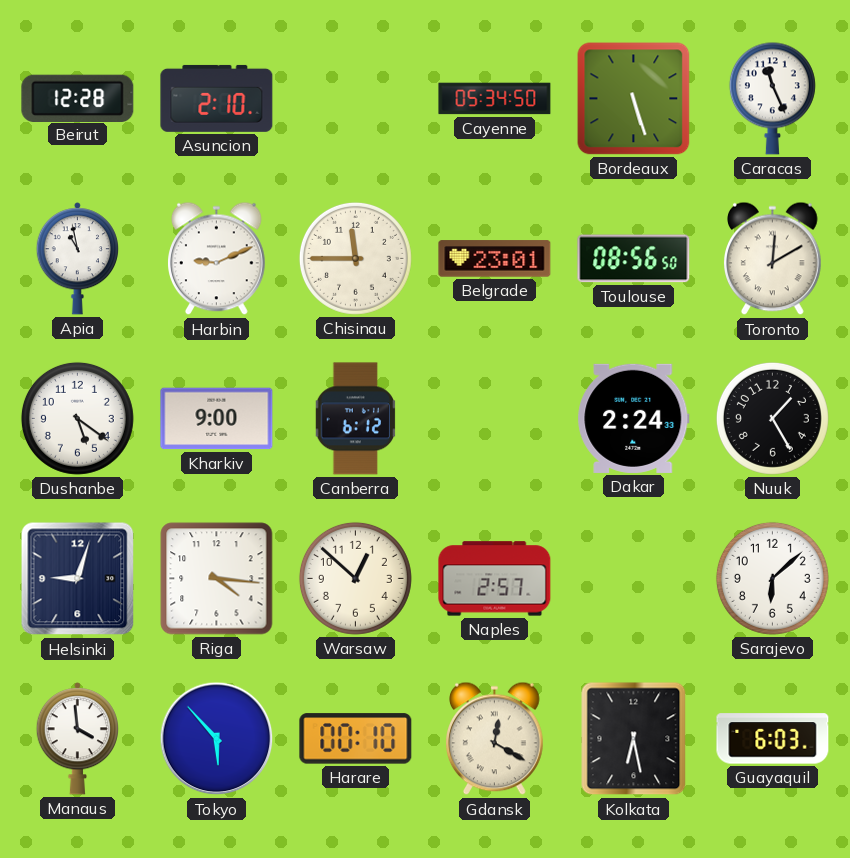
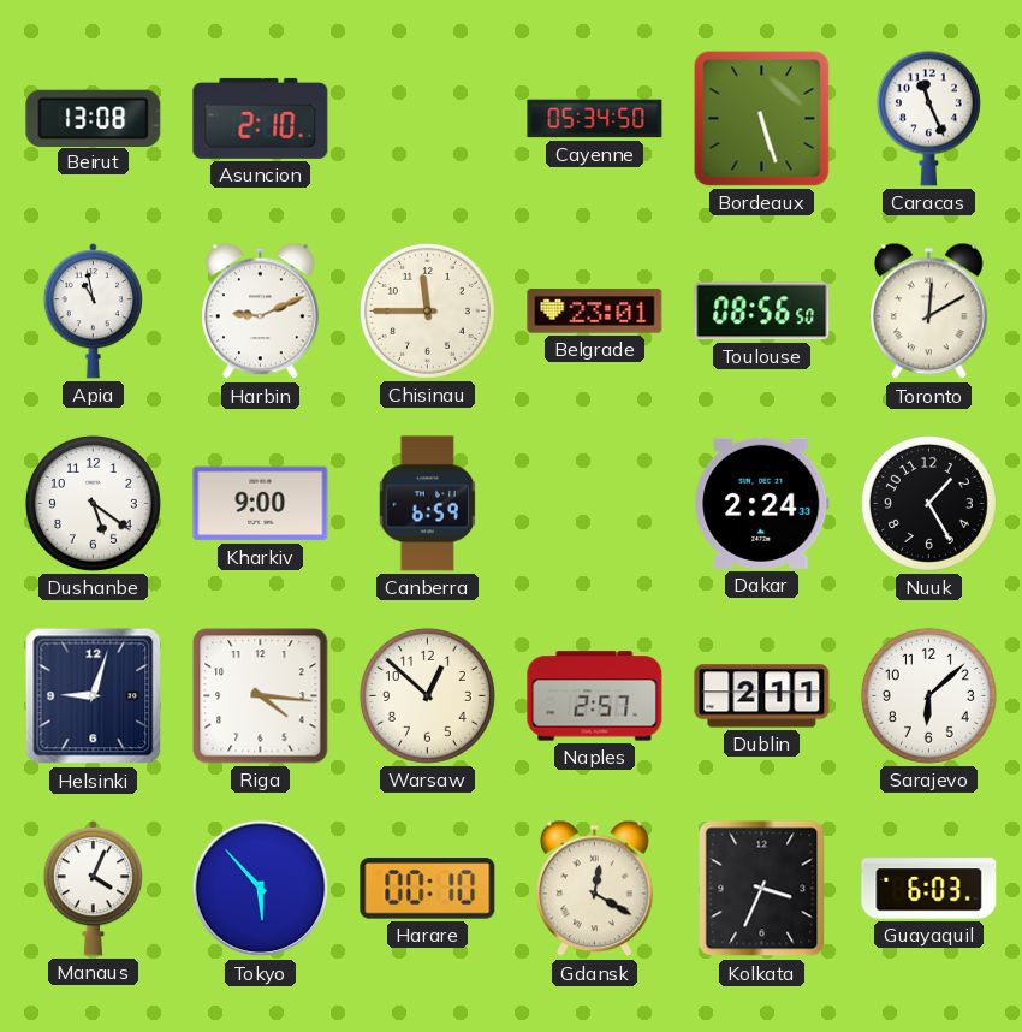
Beirut: 12:28 -> 13:08
Canberra: 6:12 -> 6:59
Dublin: none -> 2:11
Manaus: 3:59 -> 4:04
Kolkata: 6:28 -> 3:34
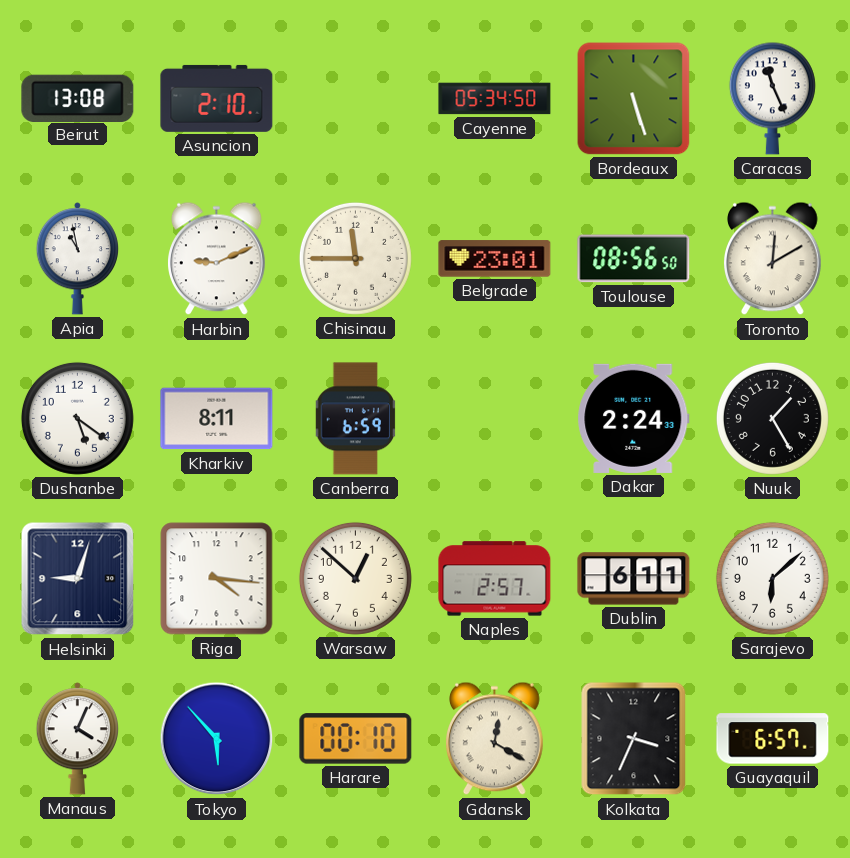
Kharkiv: 9:00 -> 8:11
Dublin: 2:11 -> 6:11
Guayaquil: 6:03 -> 6:57
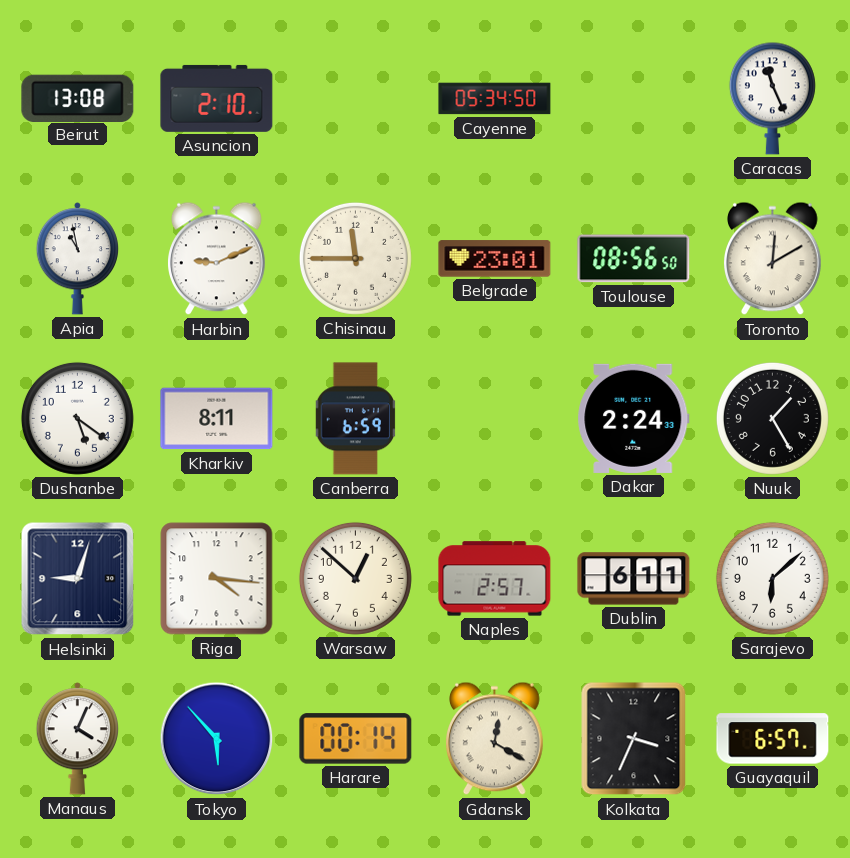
Bordeaux: 5:27 -> none
Harare: 00:10 -> 00:14
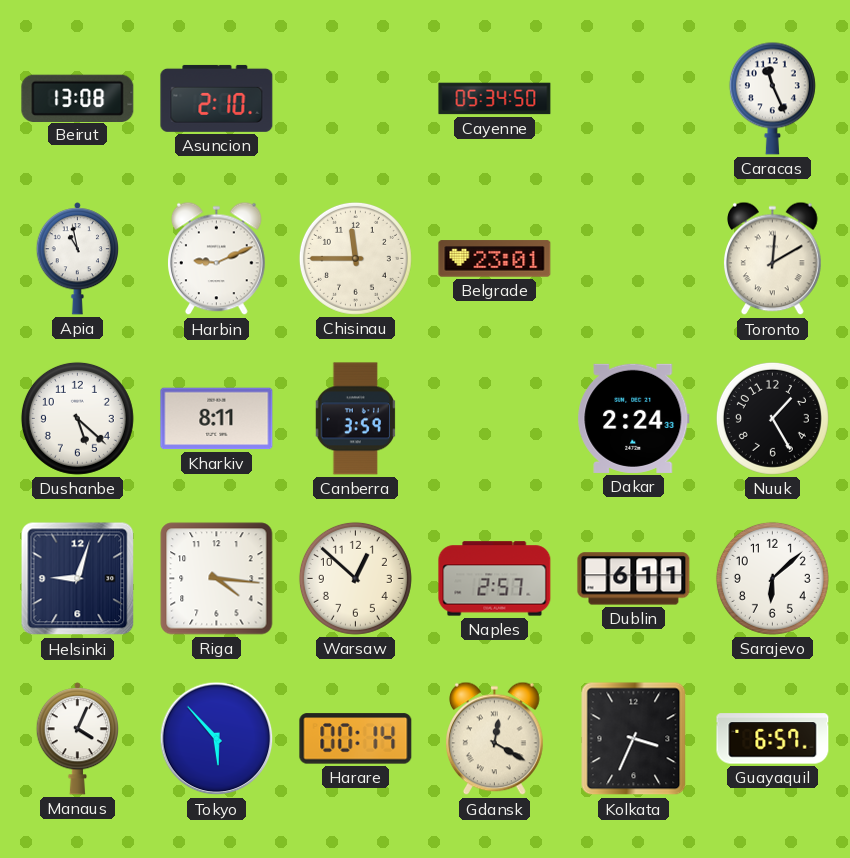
Toulouse: 08:56 -> none
Dushanbe: 5:21 -> 5:22
Canberra: 6:59 -> 3:59
